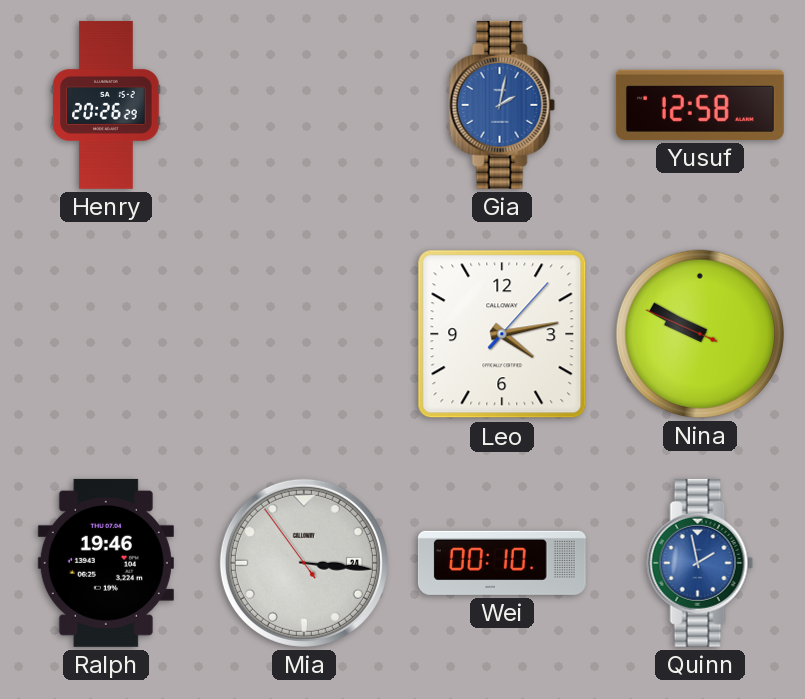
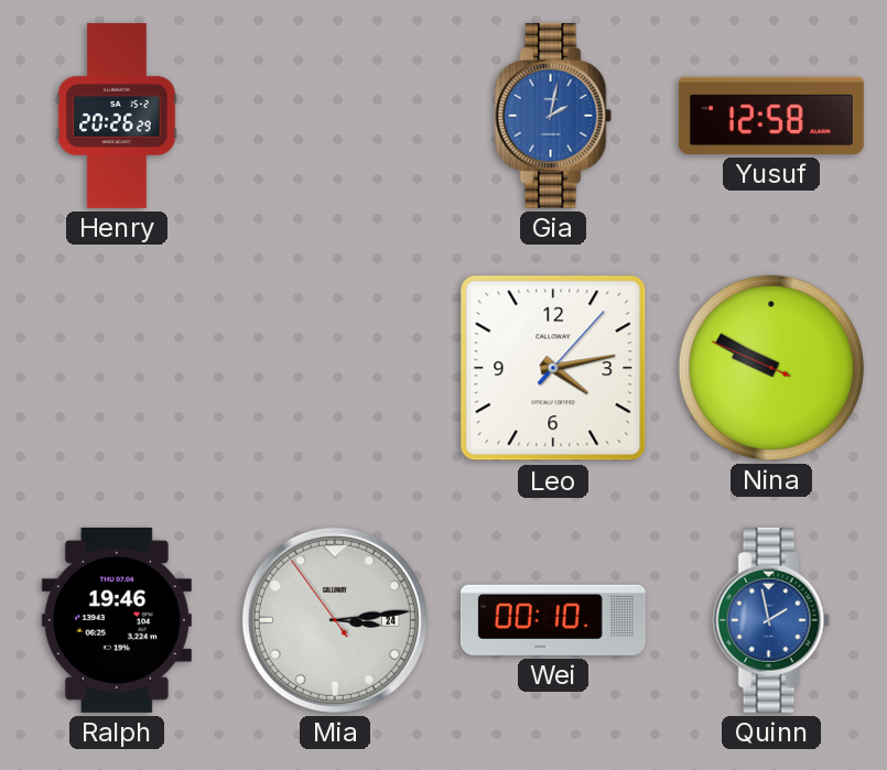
Mia: 3:15 -> 3:13
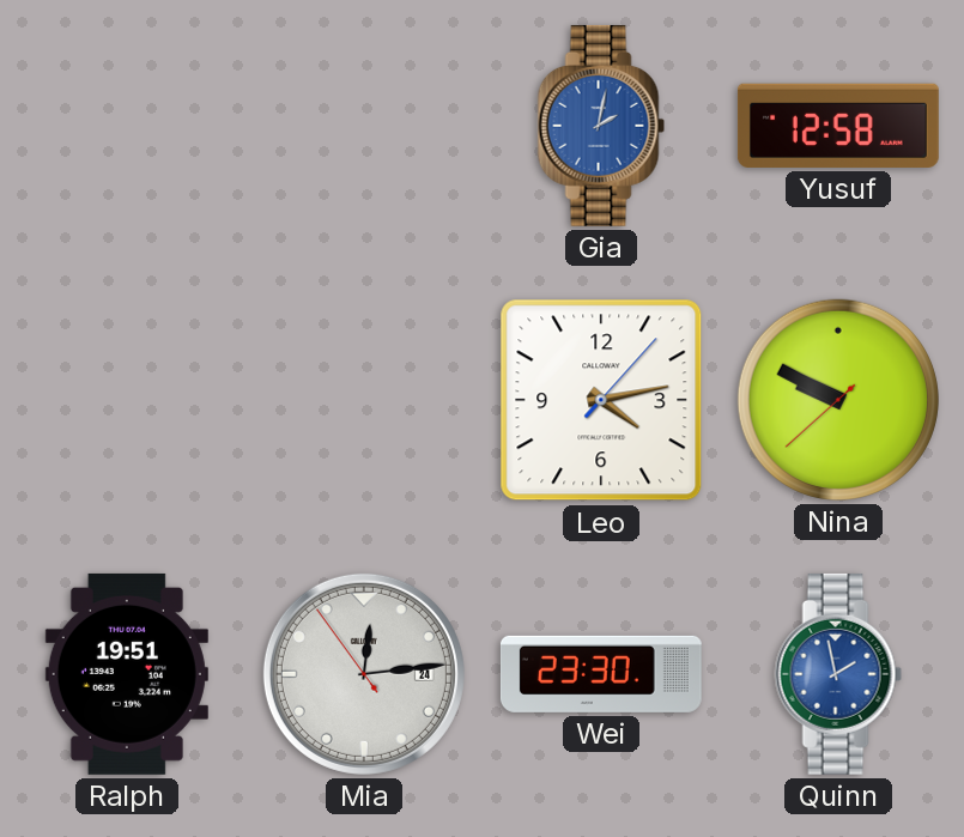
Henry: 20:26 -> none
Nina: 9:49:49 -> 9:49:38
Ralph: 19:46 -> 19:51
Mia: 3:13 -> 12:13
Wei: 00:10 -> 23:30
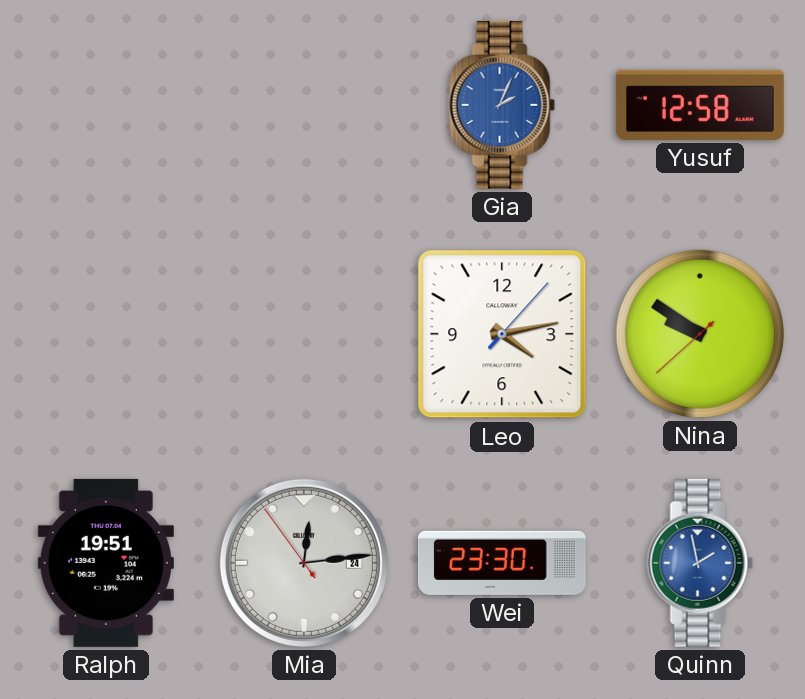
Gia: 2:02 -> 2:04
Nina: 9:49 -> 9:50
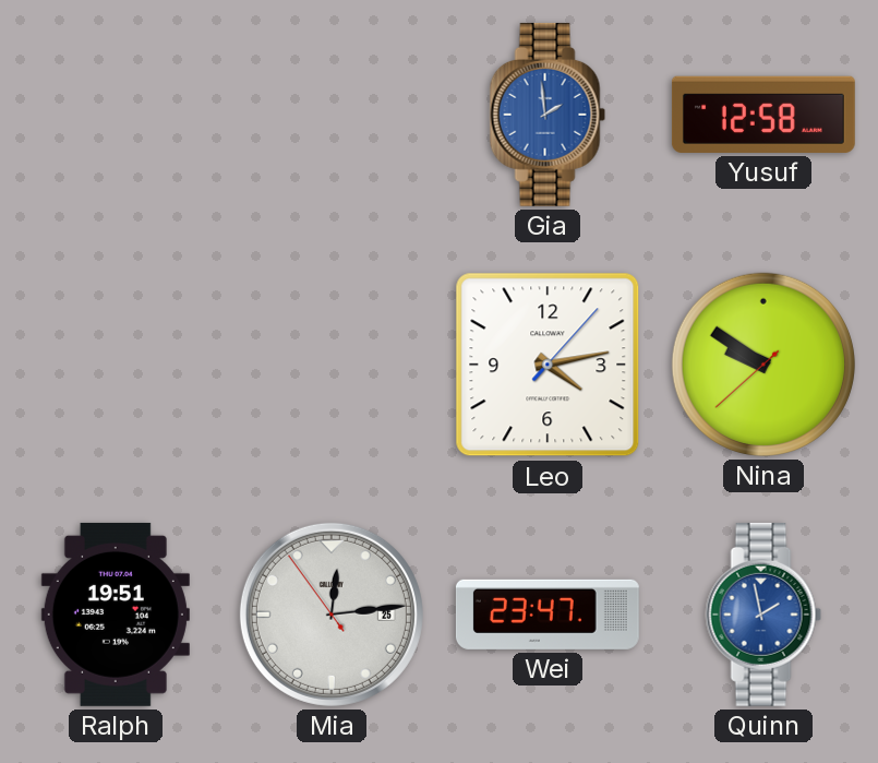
Gia: 2:04 -> 1:59
Mia date: 24 -> 25
Wei: 23:30 -> 23:47
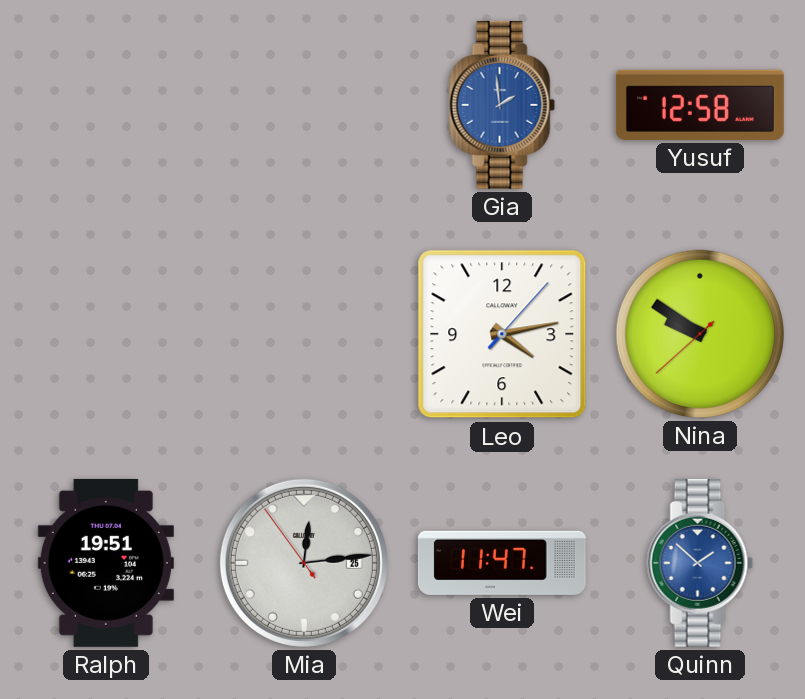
Wei: 23:47 -> 11:47
Quinn: 1:58 -> 1:52
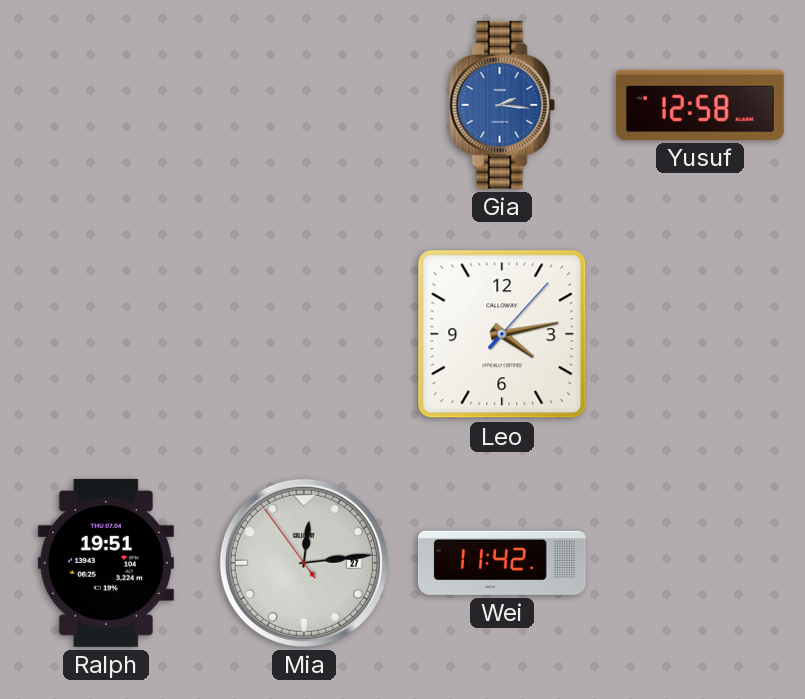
Gia: 1:59 -> 2:16
Nina: 9:50 -> none
Mia date: 25 -> 27
Wei: 11:47 -> 11:42
Quinn: 1:52 -> none
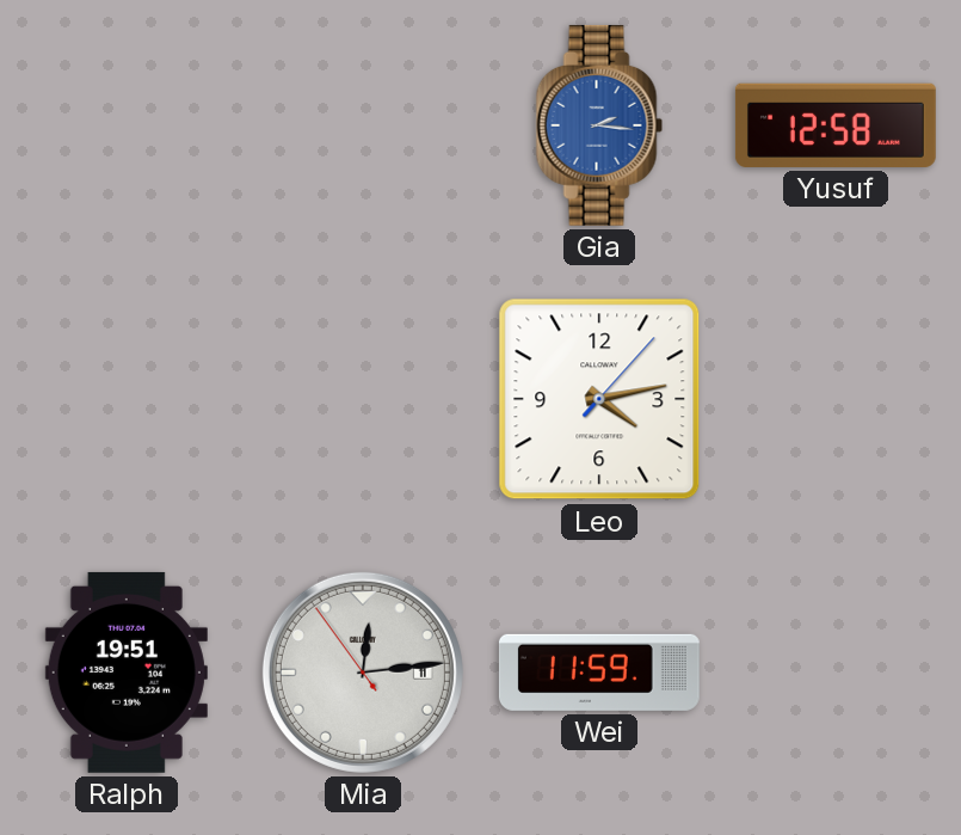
Mia date: 27 -> 11
Wei: 11:42 -> 11:59
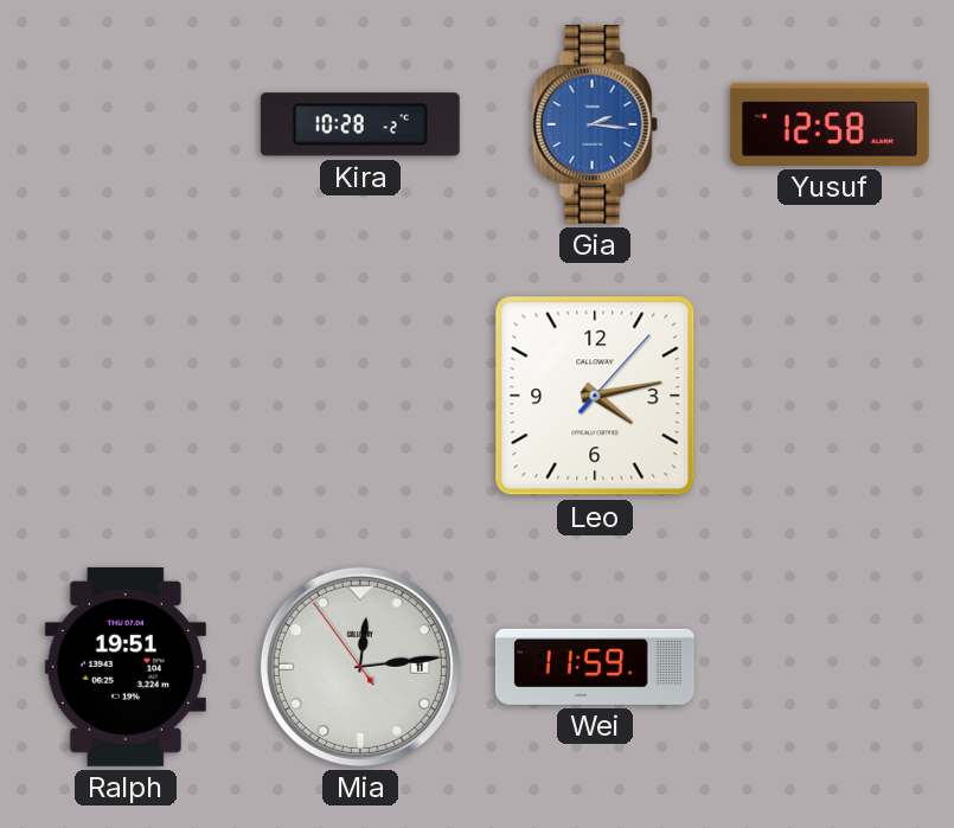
Kira: none -> 10:28
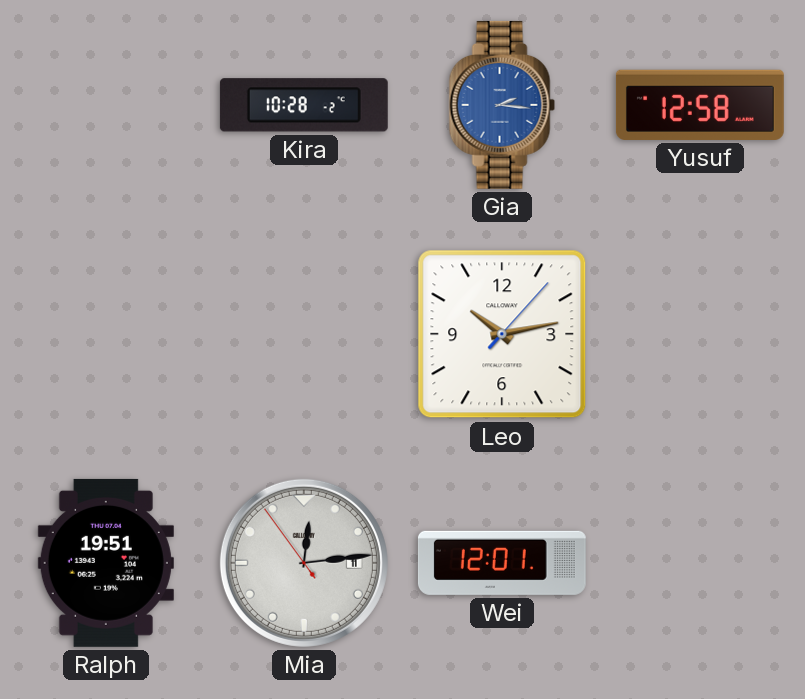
Leo: 4:13 -> 10:13
Wei: 11:59 -> 12:01
